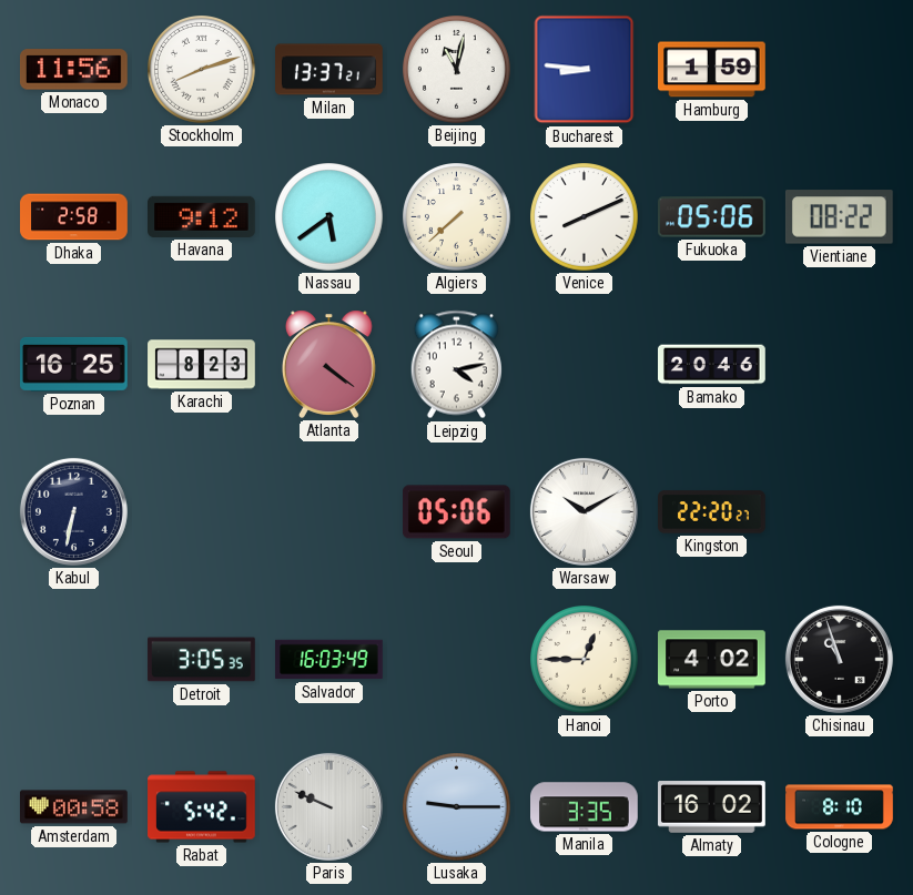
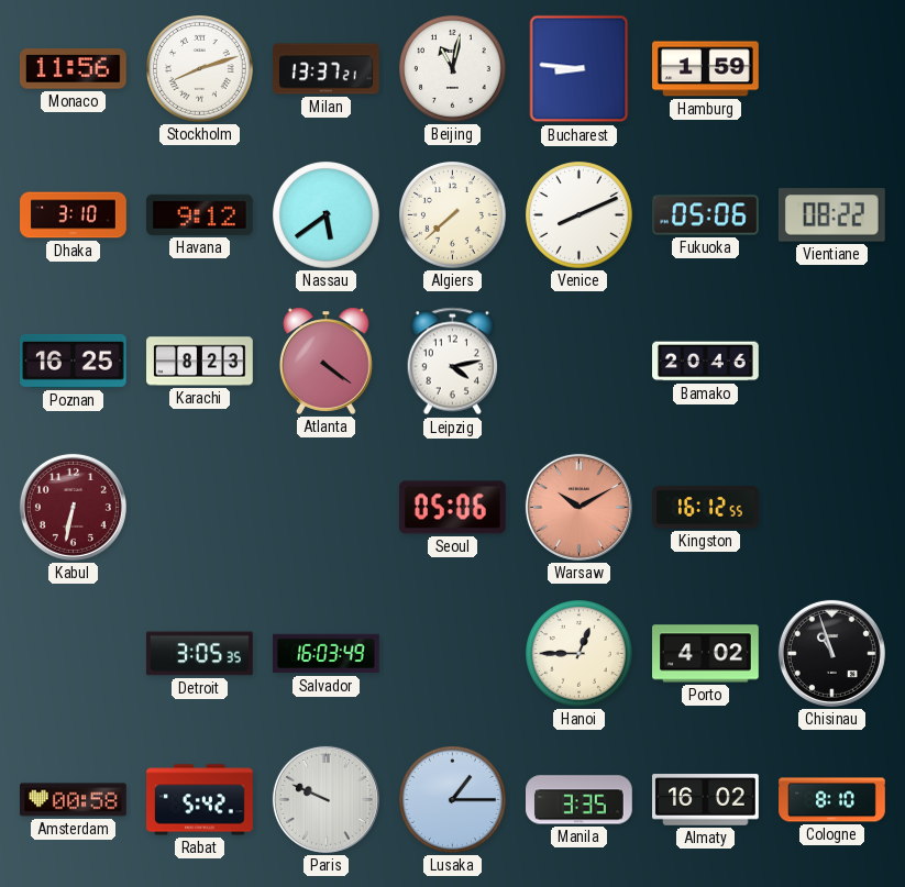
Dhaka: 2:58 -> 3:10
Kabul dial: navy -> burgundy
Warsaw dial: white -> salmon
Kingston: 22:20 -> 16:12
Lusaka: 9:15 -> 1:15
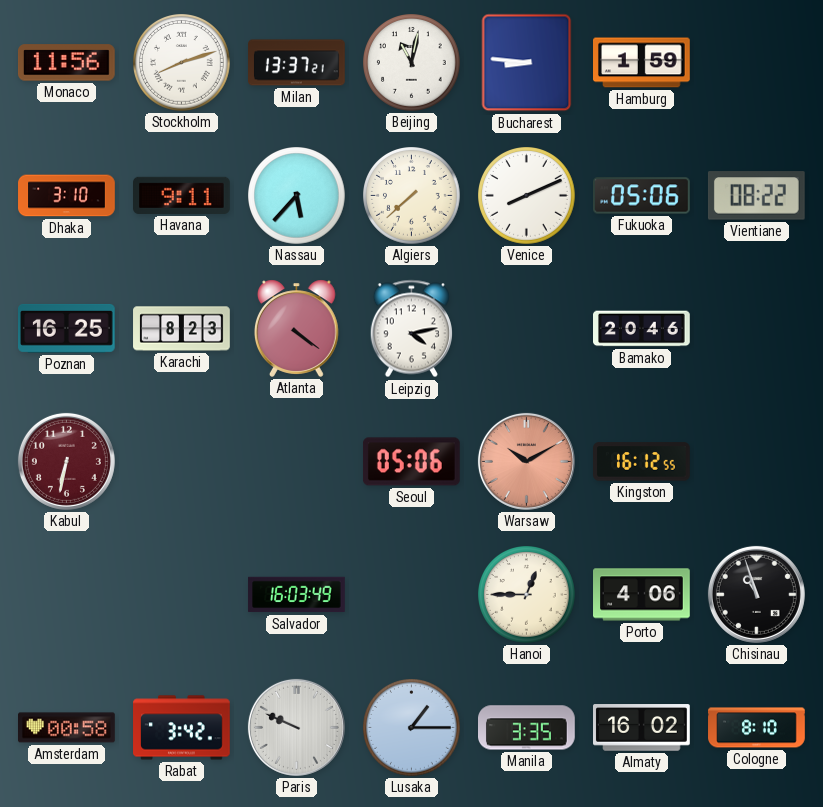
Havana: 9:12 -> 9:11
Nassau: 5:39 -> 5:37
Detroit: 3:05 -> none
Porto: 4:02 -> 4:06
Rabat: 5:42 -> 3:42
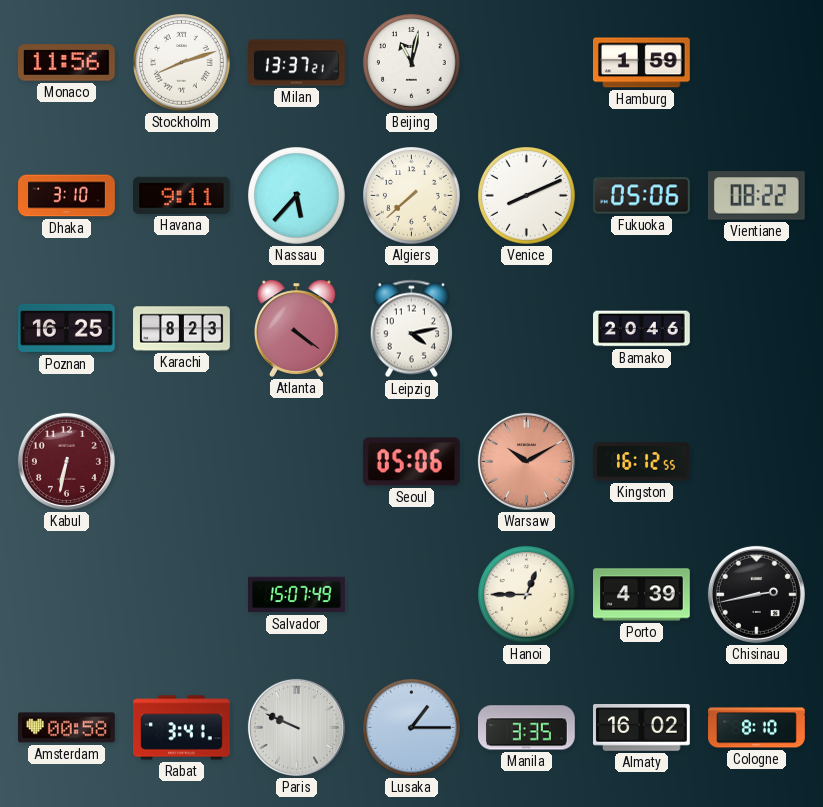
Bucharest: 8:46 -> none
Salvador: 16:03 -> 15:07
Porto: 4:06 -> 4:39
Chisinau: 10:57 -> 2:43
Rabat: 3:42 -> 3:41
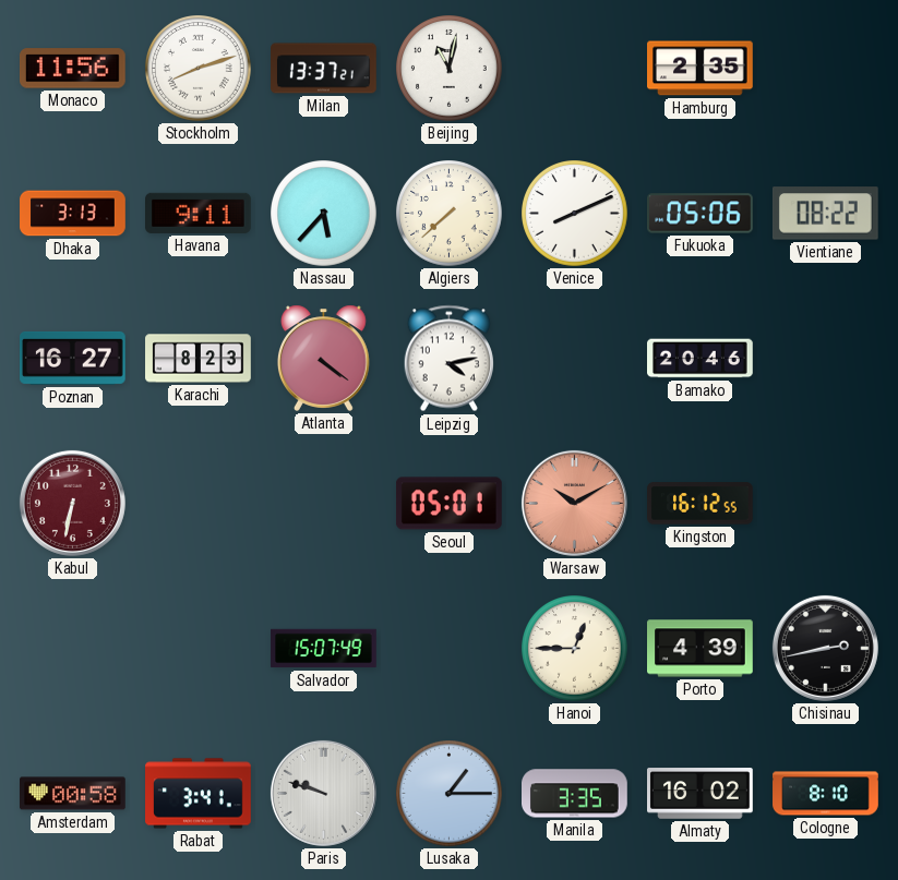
Hamburg: 1:59 -> 2:35
Dhaka: 3:10 -> 3:13
Poznan: 16:25 -> 16:27
Seoul: 05:06 -> 05:01
Paris: 9:49 -> 9:48
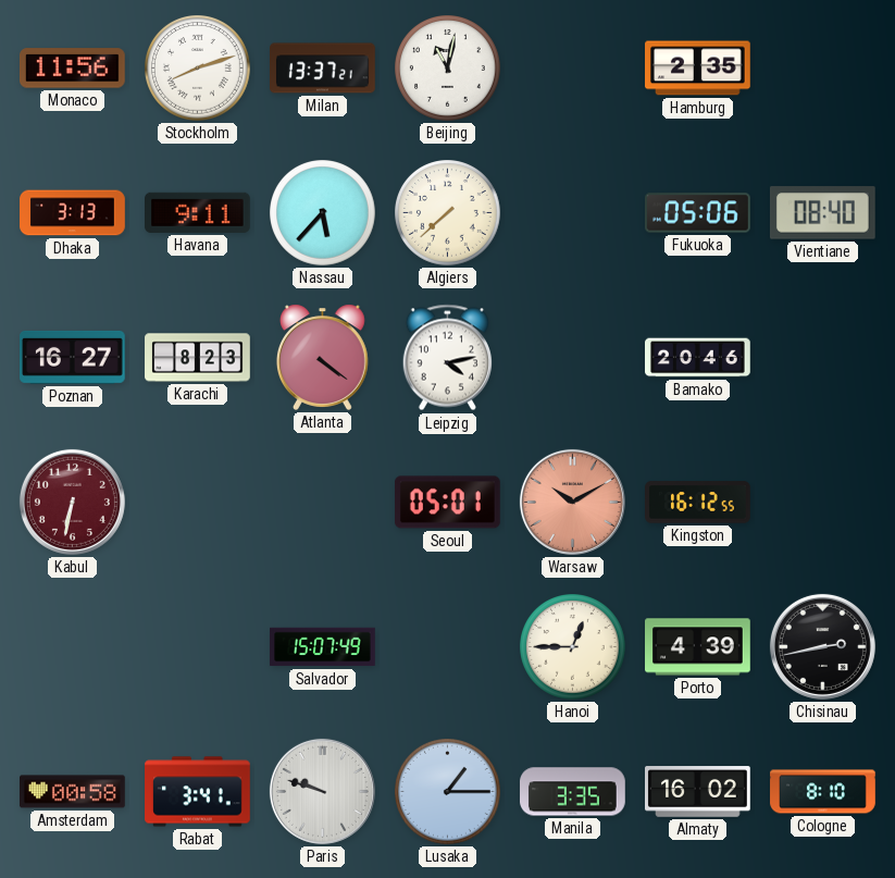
Venice: 8:11 -> none
Vientiane: 08:22 -> 08:40
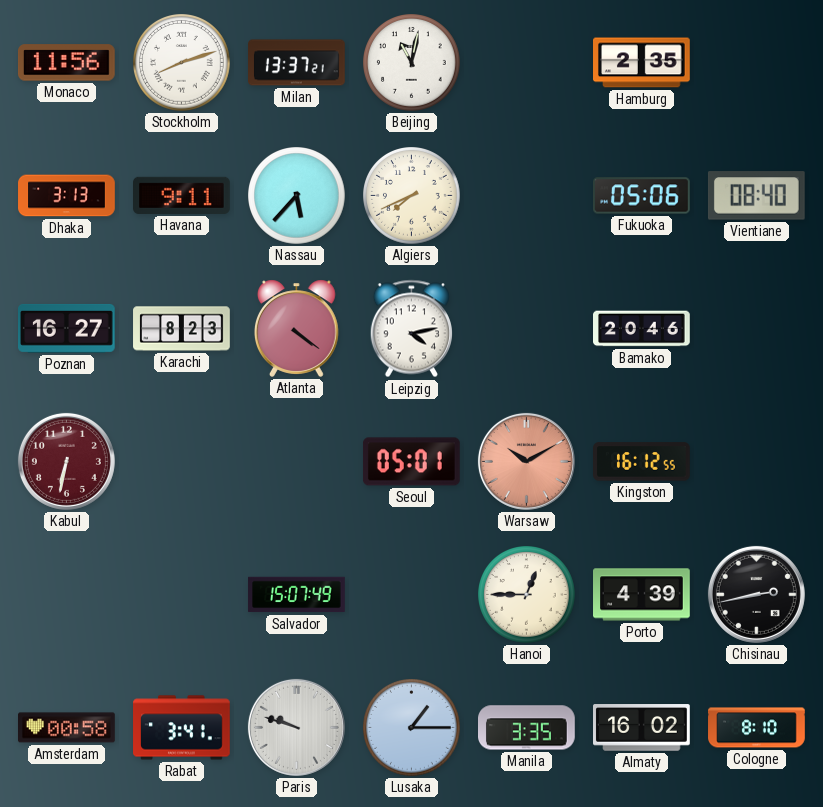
Algiers: 7:38 -> 7:41
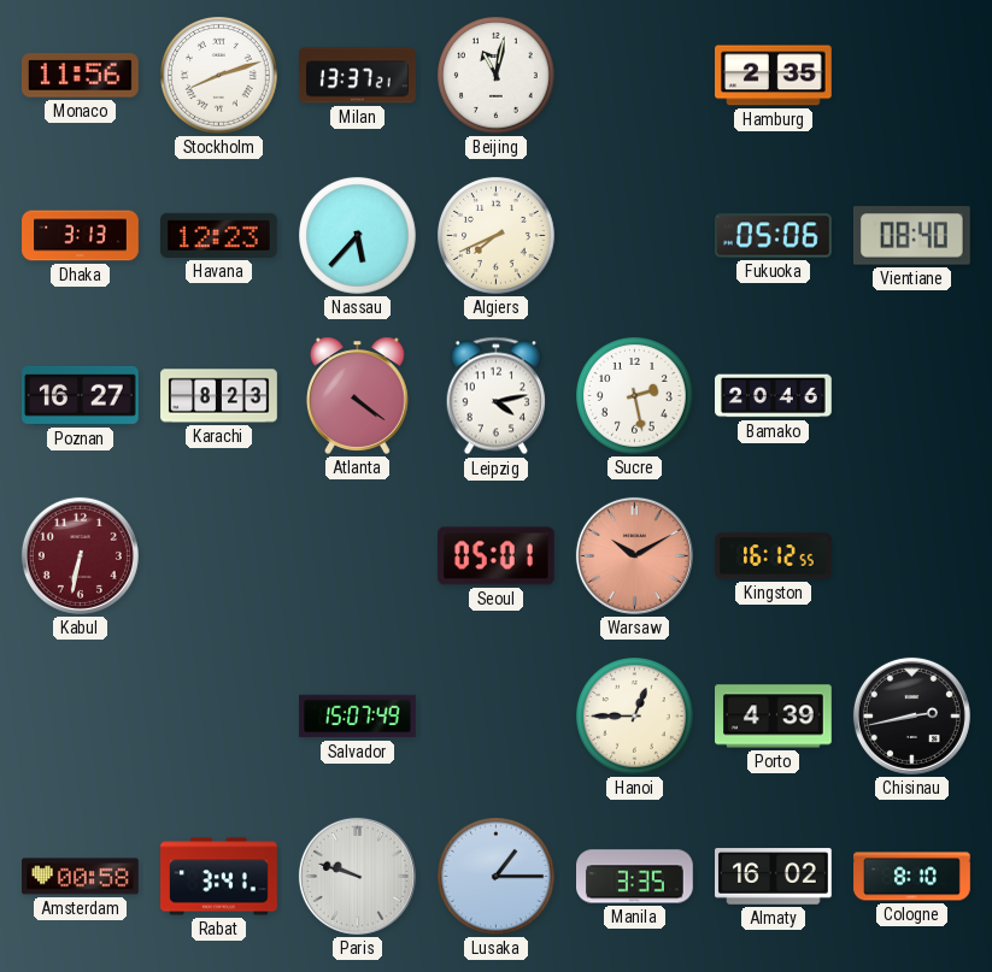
Havana: 9:11 -> 12:23
Sucre: none -> 2:28
